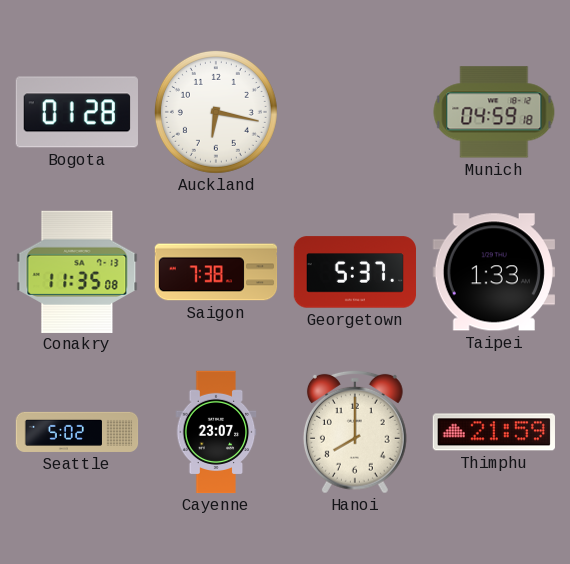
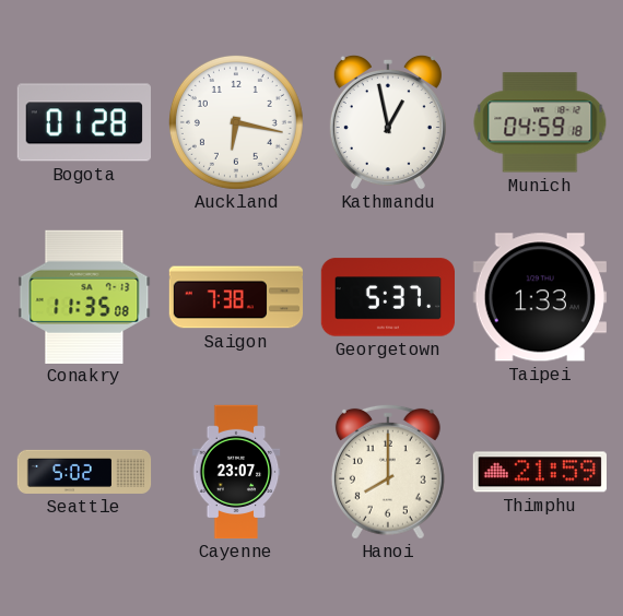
Kathmandu: none -> 12:58
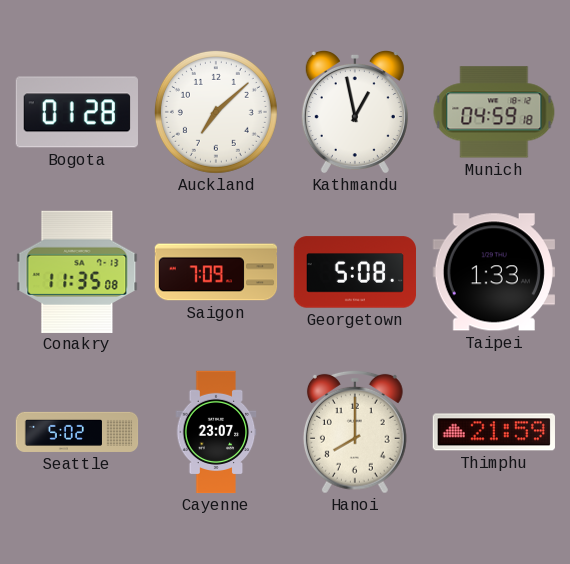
Auckland: 6:17 -> 7:08
Saigon: 7:38 -> 7:09
Georgetown: 5:37 -> 5:08
